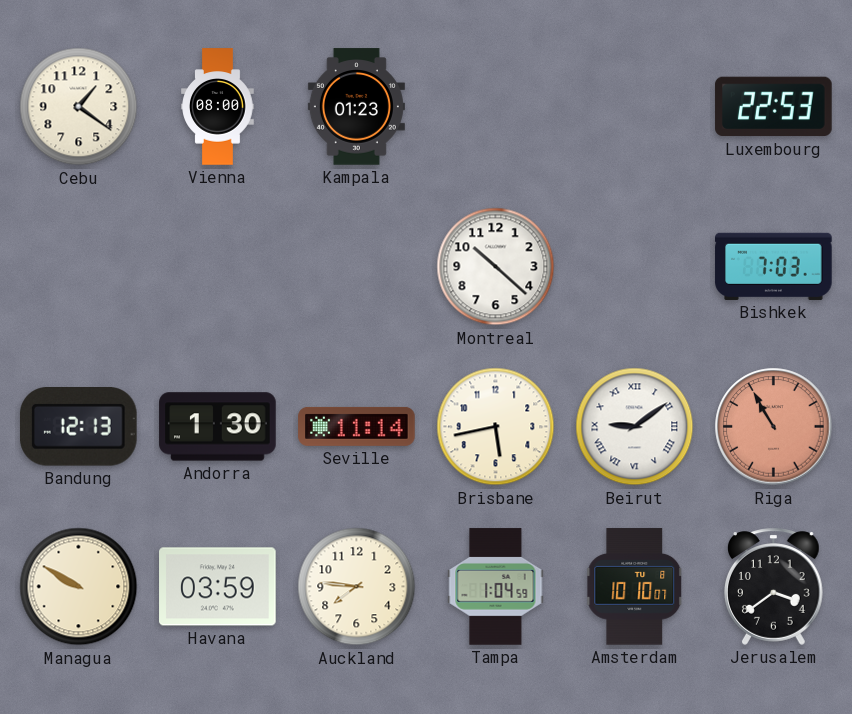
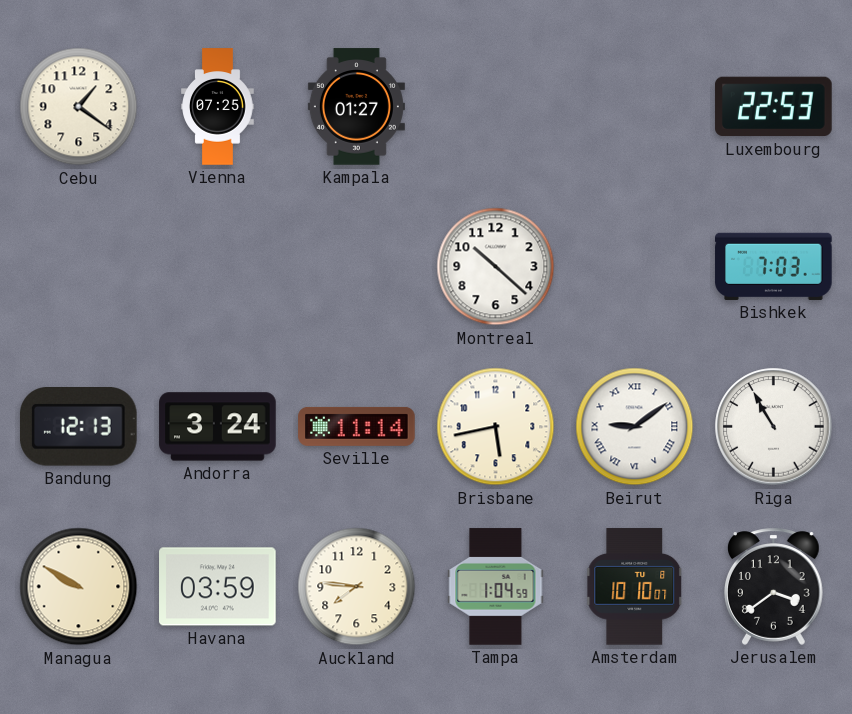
Vienna: 08:00 -> 07:25
Kampala: 01:23 -> 01:27
Andorra: 1:30 -> 3:24
Riga dial: salmon -> white
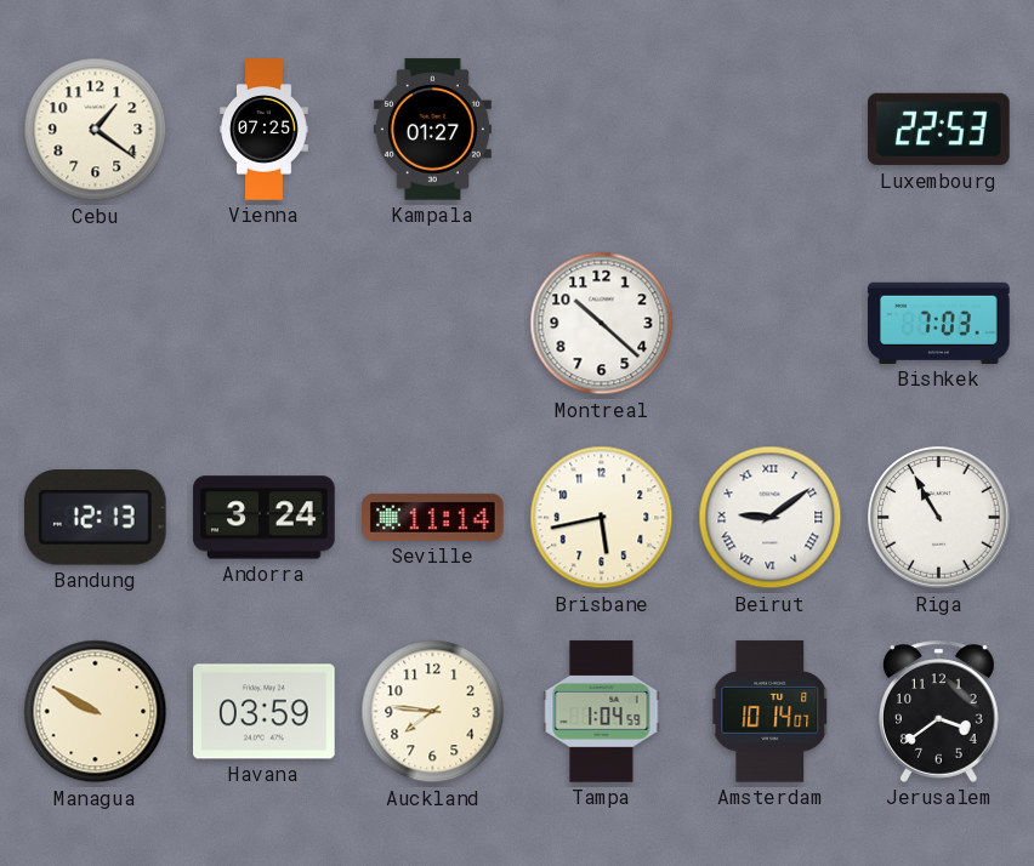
Amsterdam: 10:10 -> 10:14
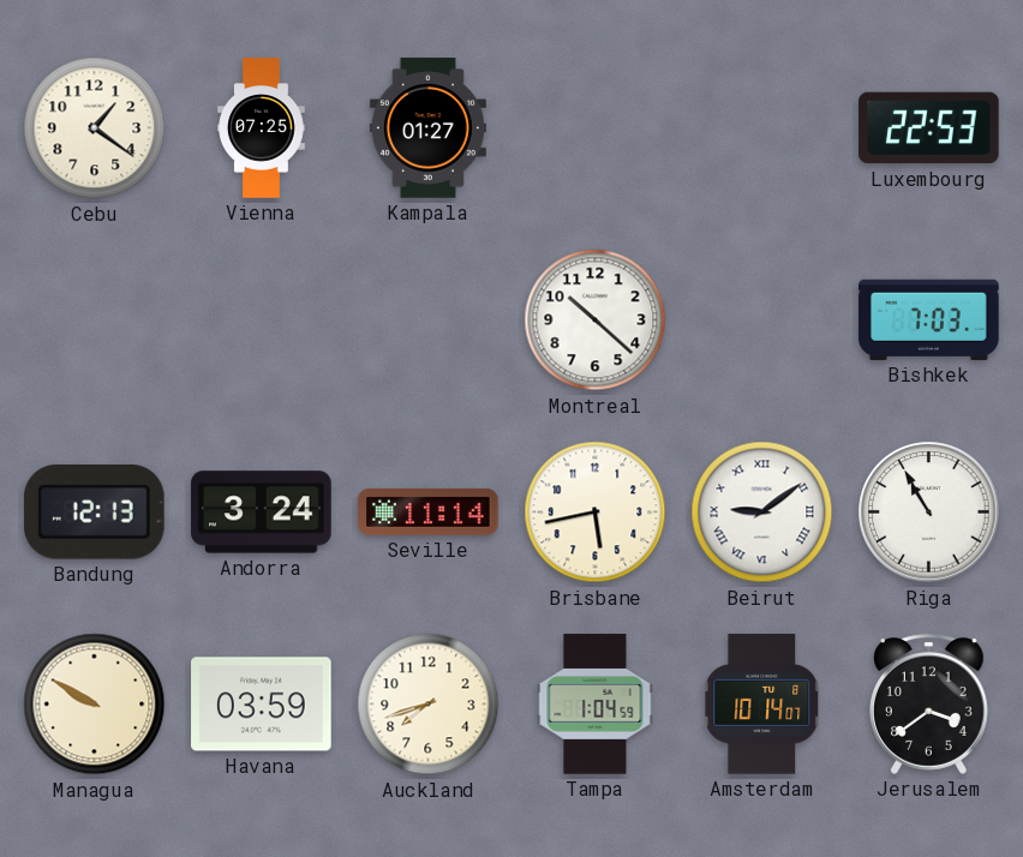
Auckland: 7:46 -> 7:42
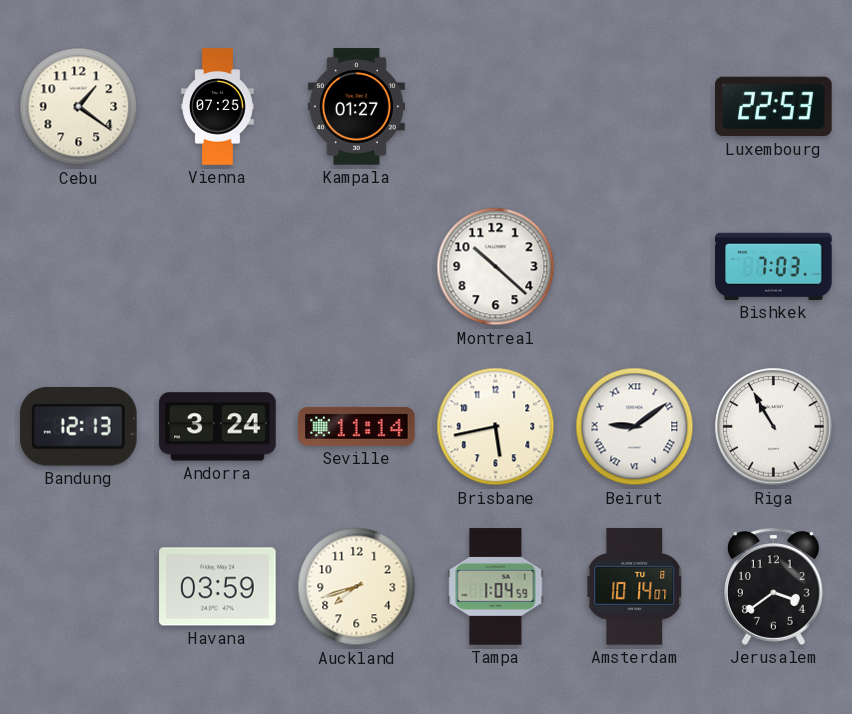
Managua: 9:50 -> none
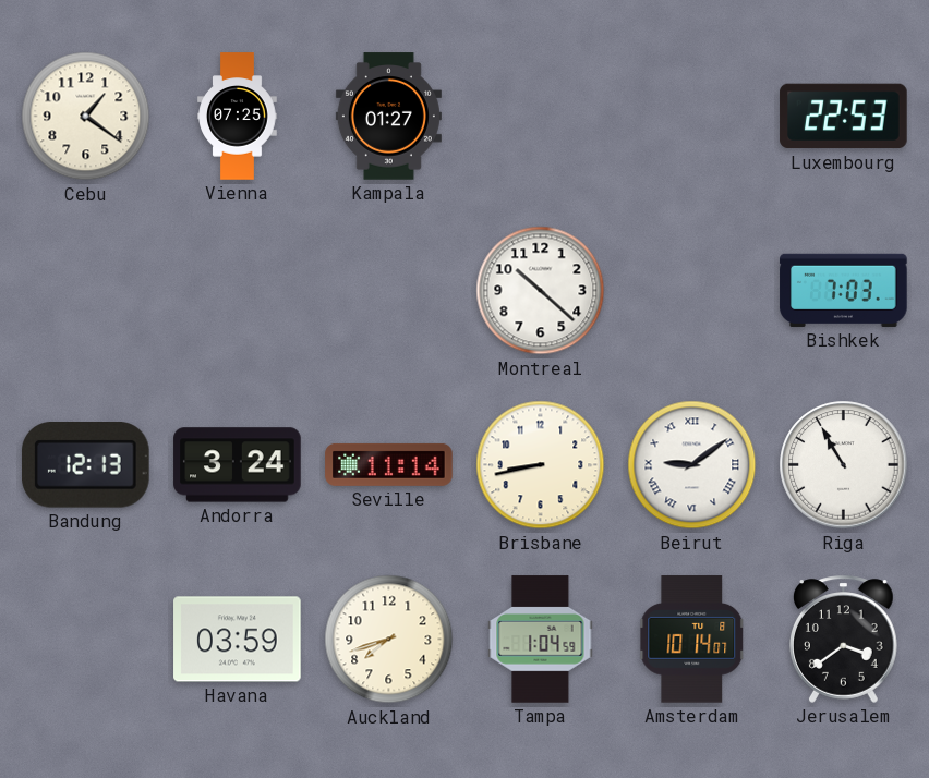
Brisbane: 5:43 -> 8:43
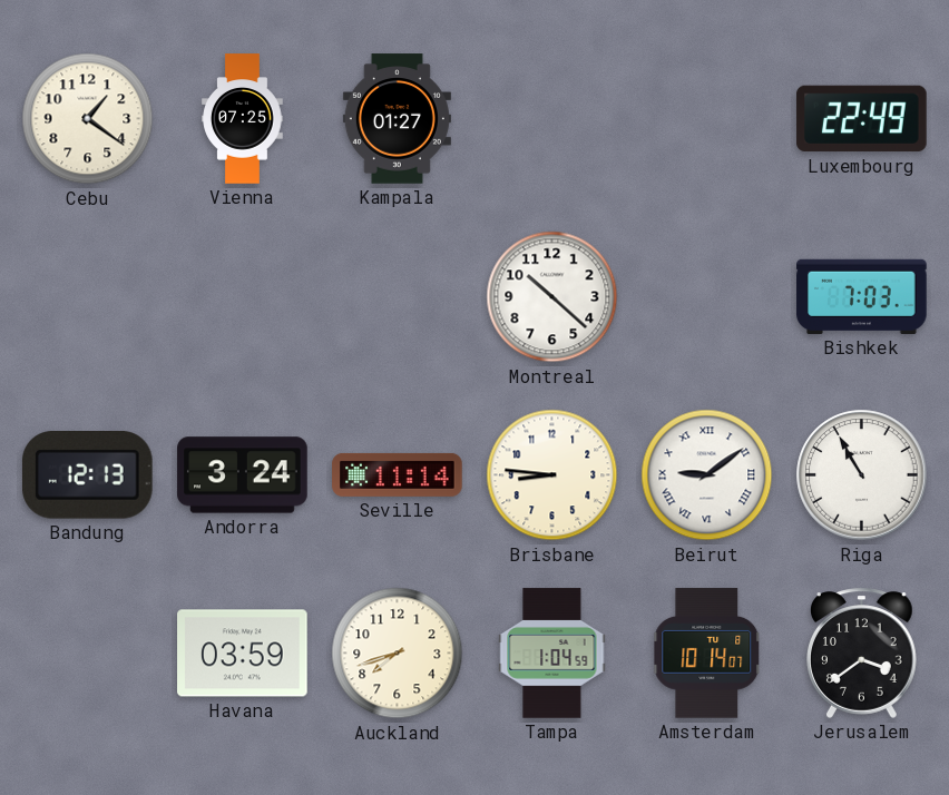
Luxembourg: 22:53 -> 22:49
Brisbane: 8:43 -> 8:46
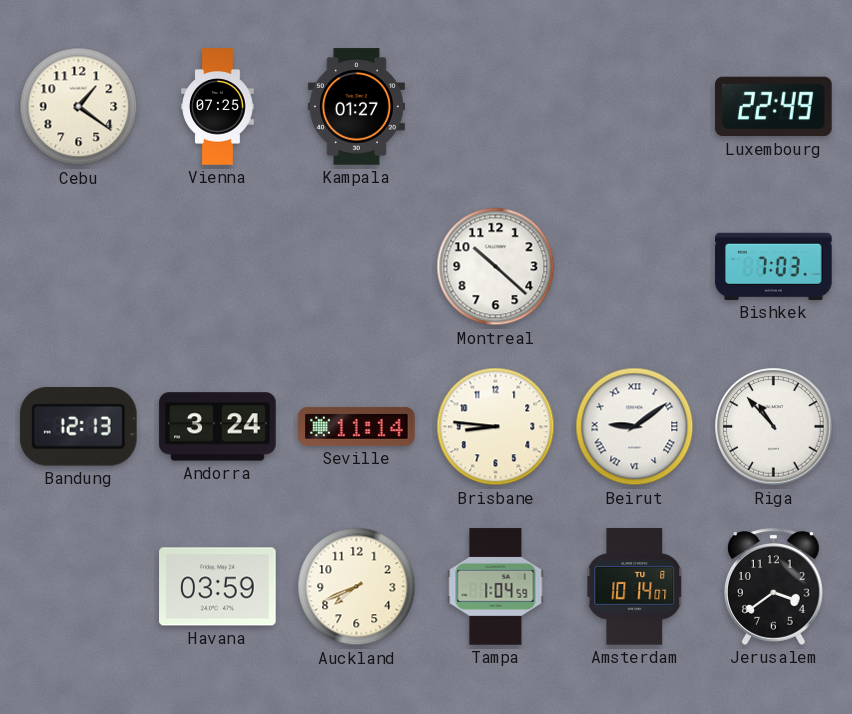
Riga: 10:55 -> 10:53
Auckland: 7:42 -> 7:41
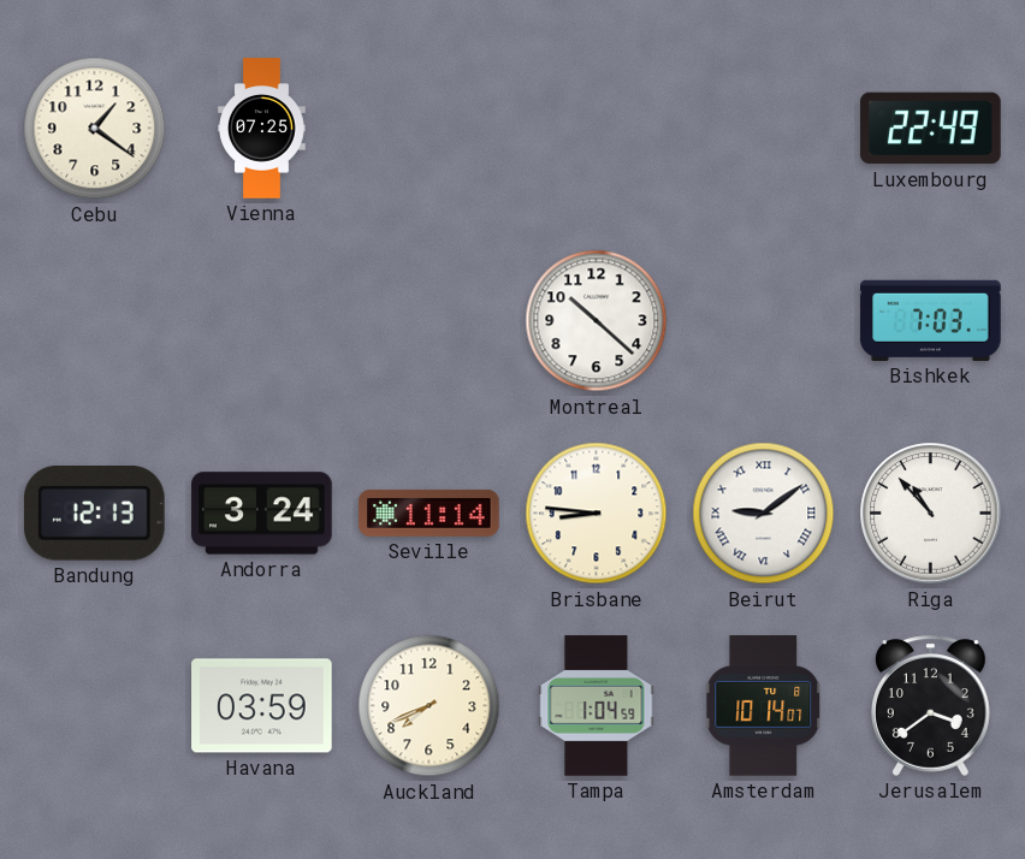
Kampala: 01:27 -> none
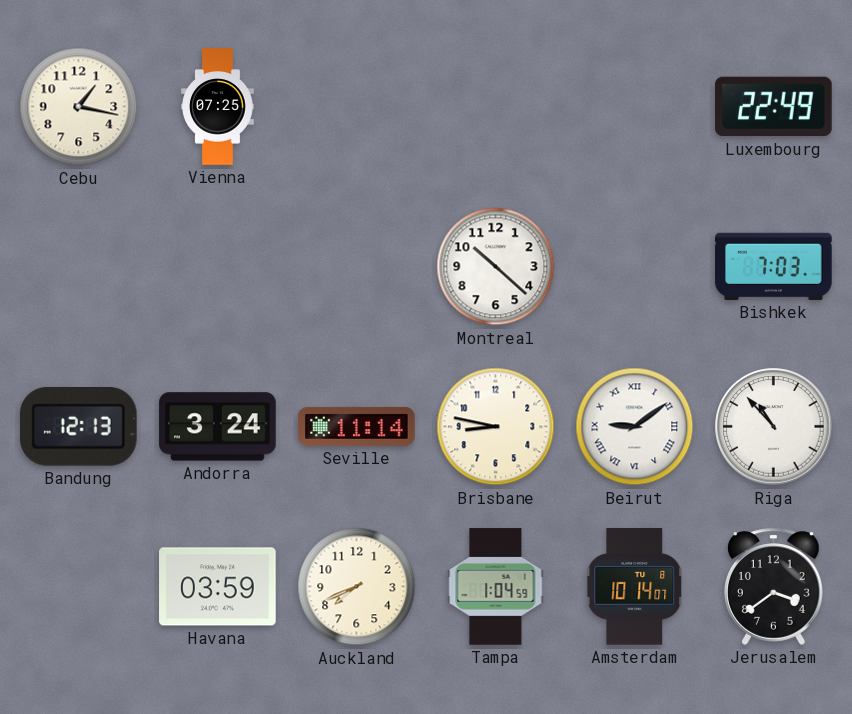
Cebu: 1:21 -> 1:17
Brisbane: 8:46 -> 8:47
